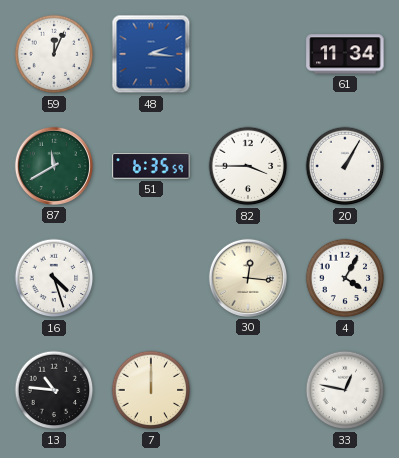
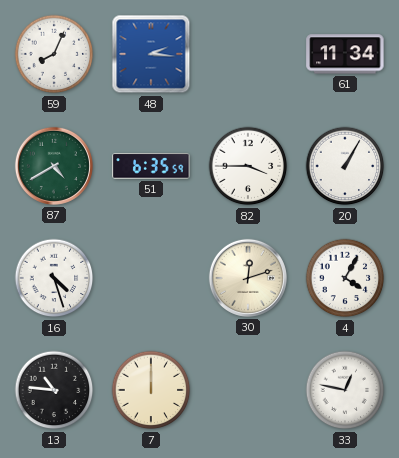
59: 12:04 -> 8:04
87: 11:40 -> 4:40
30: 12:16 -> 12:12
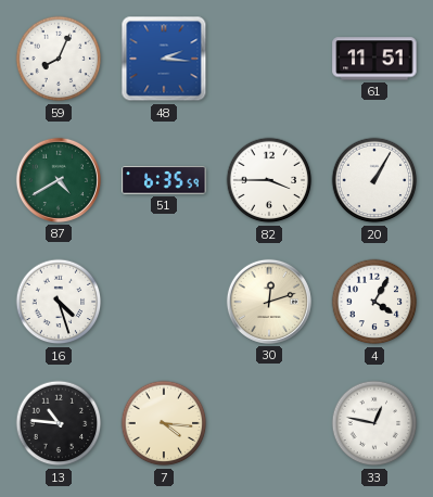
61: 11:34 -> 11:51
7: 12:00 -> 4:16
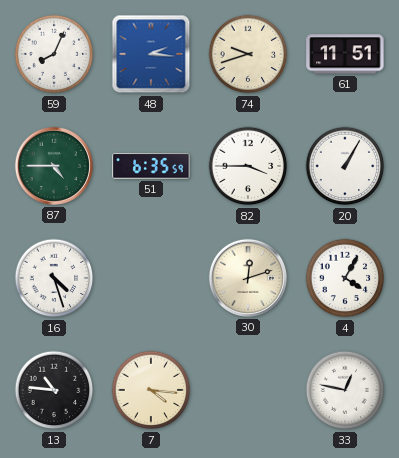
74: none -> 9:42
87: 4:40 -> 4:45
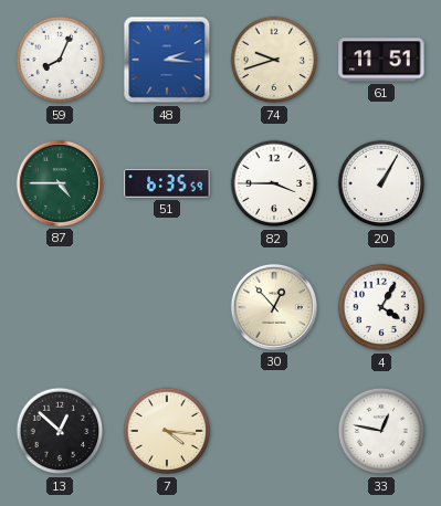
16: 4:27 -> none
30: 12:12 -> 12:53
13: 10:46 -> 12:52
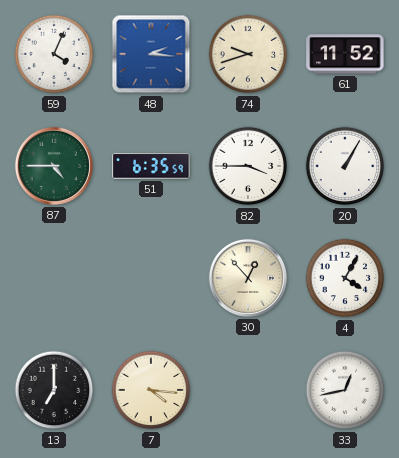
59: 8:04 -> 4:04
61: 11:51 -> 11:52
13: 12:52 -> 7:00
33: 12:47 -> 12:43
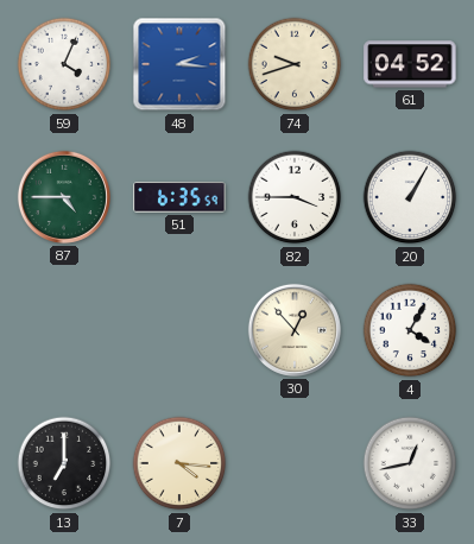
61: 11:52 -> 04:52
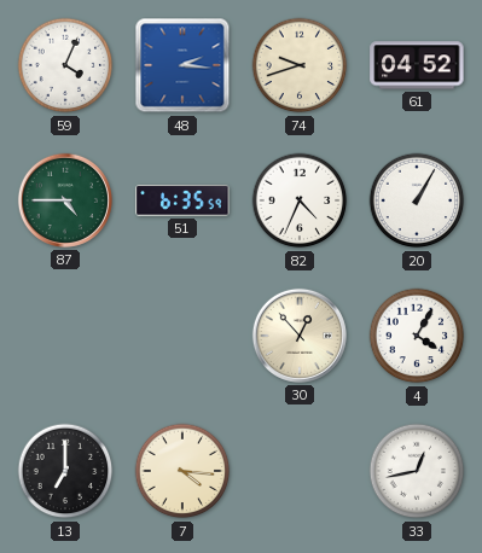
82: 3:45 -> 4:34
